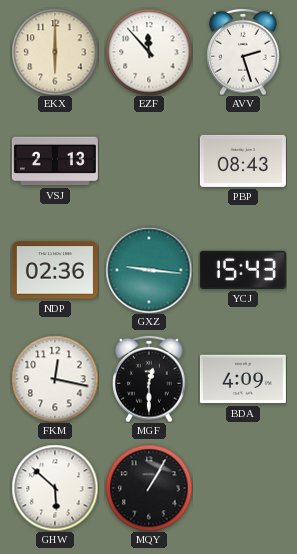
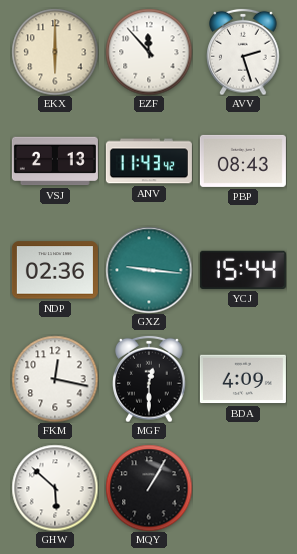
ANV: none -> 11:43
YCJ: 15:43 -> 15:44
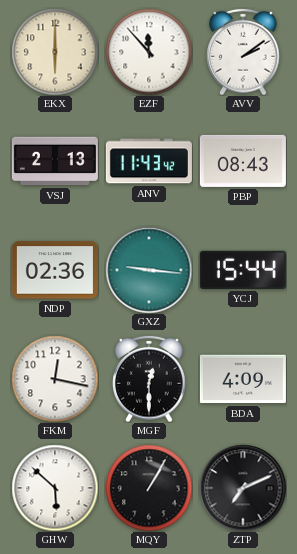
AVV: 2:27 -> 2:09
ZTP: none -> 7:11
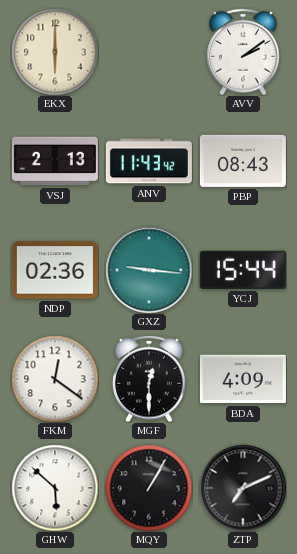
EZF: 11:53 -> none
FKM: 12:17 -> 12:21
